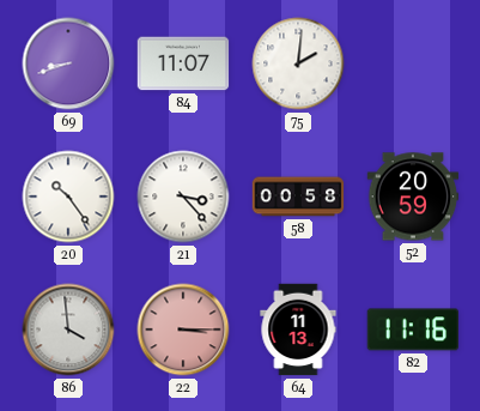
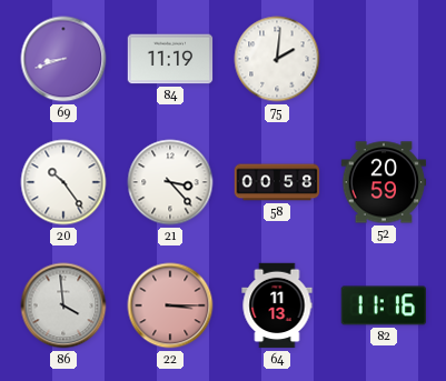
84: 11:07 -> 11:19
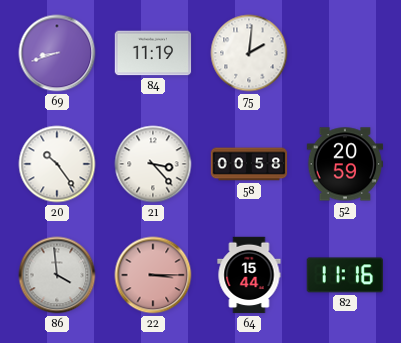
64: 11:13 -> 15:44
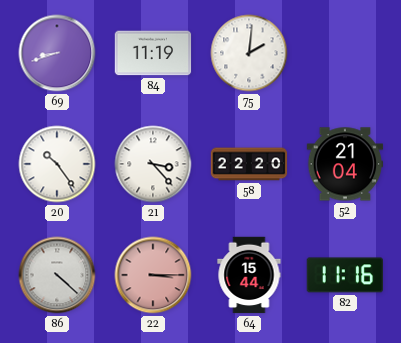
58: 00:58 -> 22:20
52: 20:59 -> 21:04
86: 3:59 -> 4:22
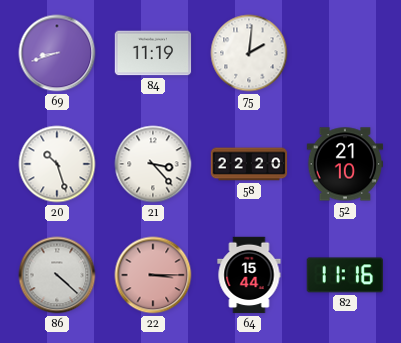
20: 10:24 -> 10:27
52: 21:04 -> 21:10
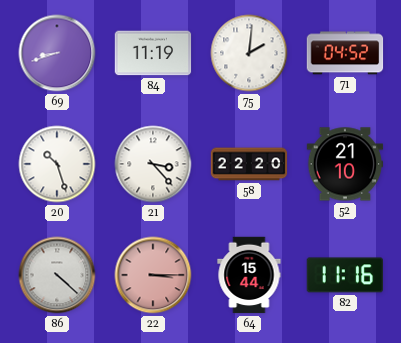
71: none -> 04:52
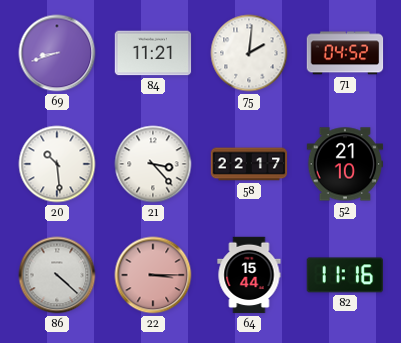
84: 11:19 -> 11:21
20: 10:27 -> 10:29
58: 22:20 -> 22:17
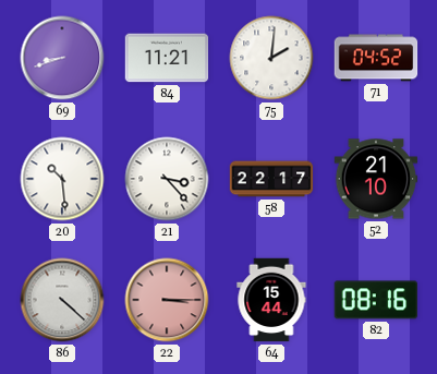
82: 11:16 -> 08:16
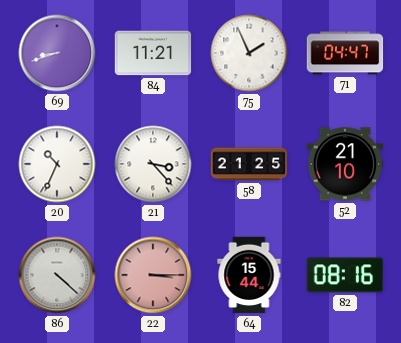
75: 2:01 -> 1:56
71: 04:52 -> 04:47
20: 10:29 -> 10:34
58: 22:17 -> 21:25
